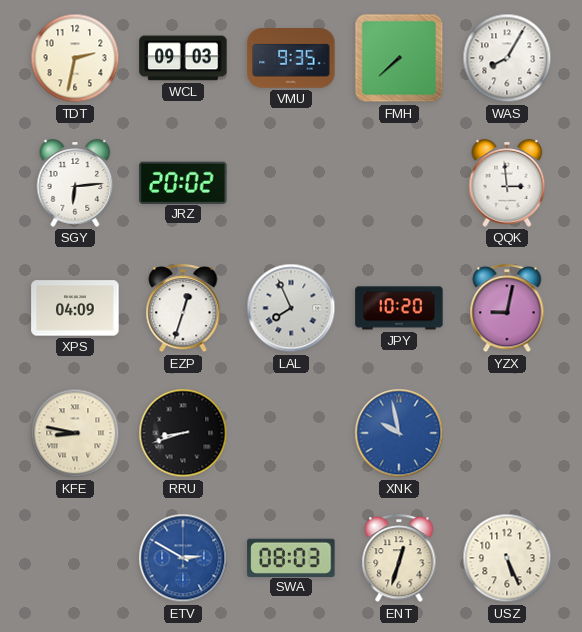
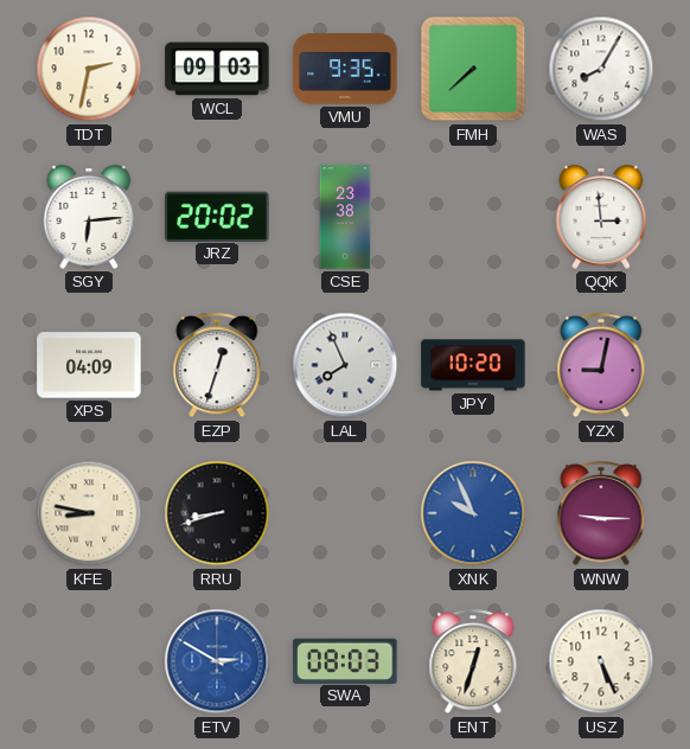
CSE: none -> 23:38
XNK: 9:58 -> 9:56
WNW: none -> 9:15
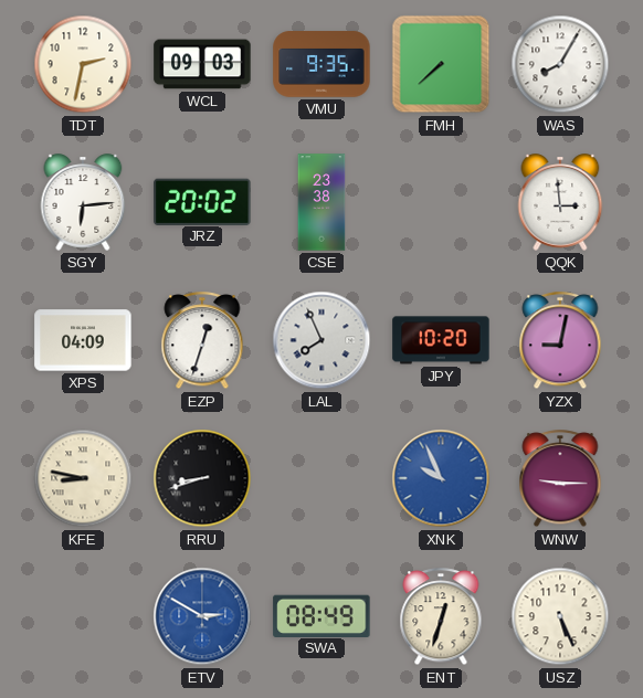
SWA: 08:03 -> 08:49
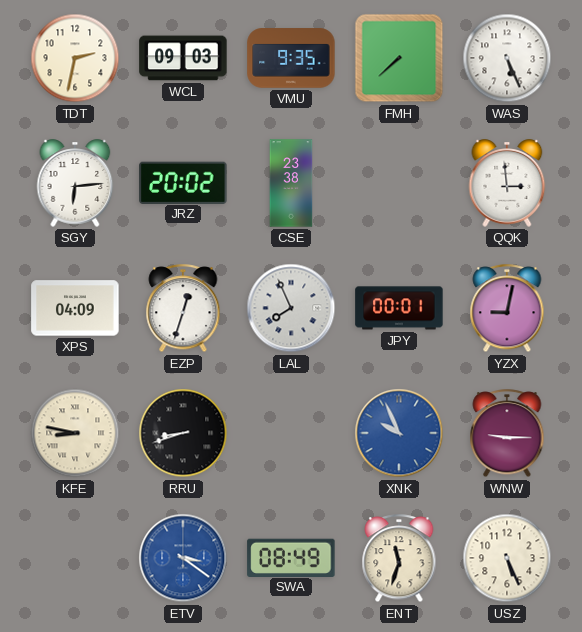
WAS: 8:05 -> 5:26
JPY: 10:20 -> 00:01
ETV: 2:50 -> 3:21
ENT: 12:33 -> 11:33
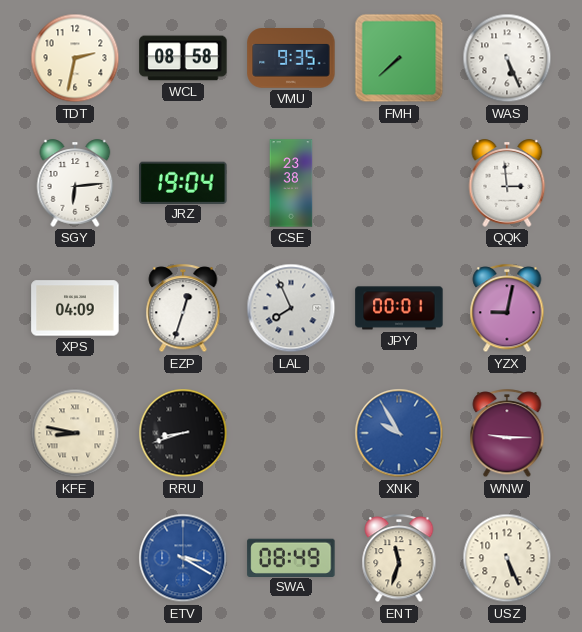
WCL: 09:03 -> 08:58
JRZ: 20:02 -> 19:04
XNK: 9:56 -> 9:55
ETV: 3:21 -> 3:20
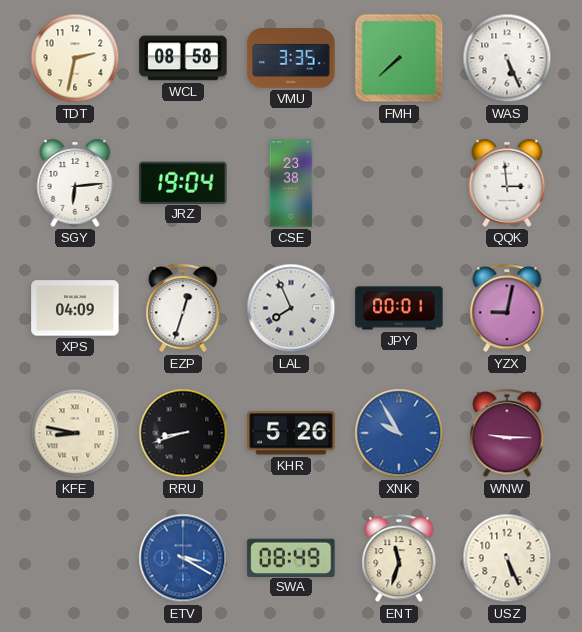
VMU: 9:35 -> 3:35
KHR: none -> 5:26
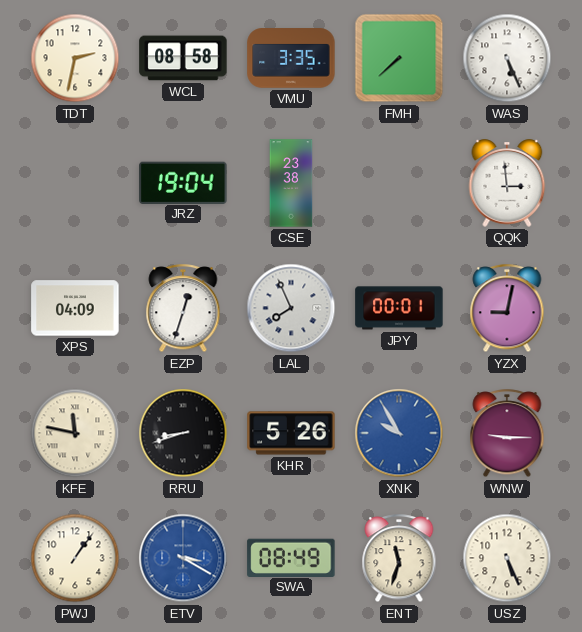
SGY: 6:14 -> none
KFE: 8:47 -> 11:47
PWJ: none -> 1:06
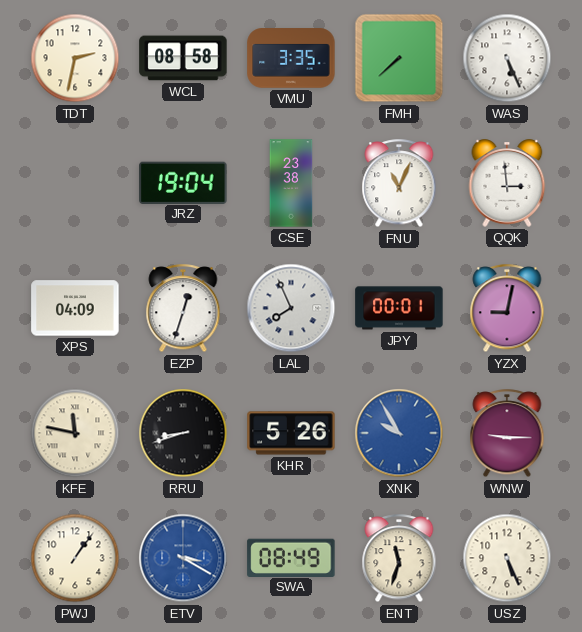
FNU: none -> 11:04
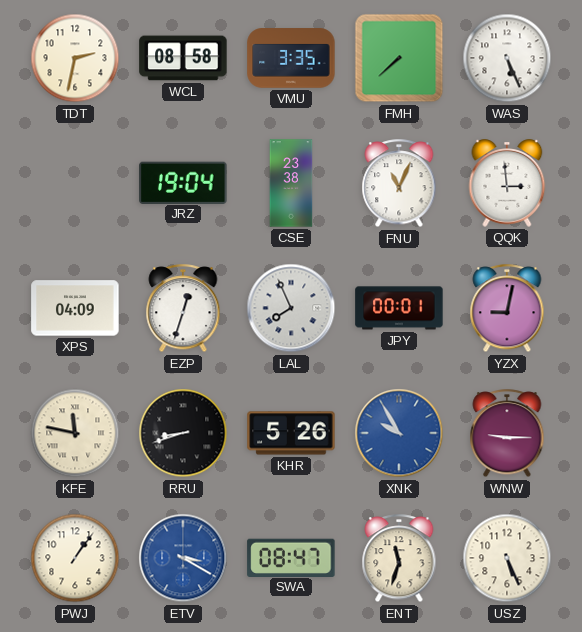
SWA: 08:49 -> 08:47
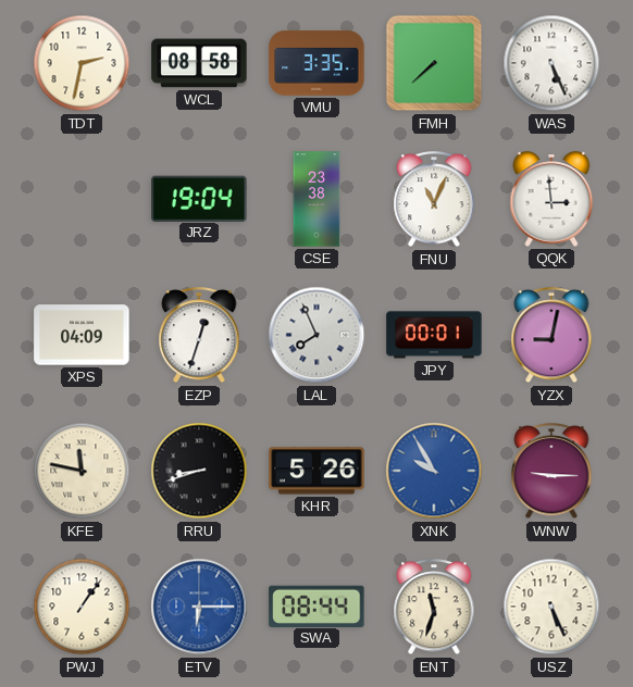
ETV: 3:20 -> 6:15
SWA: 08:47 -> 08:44
